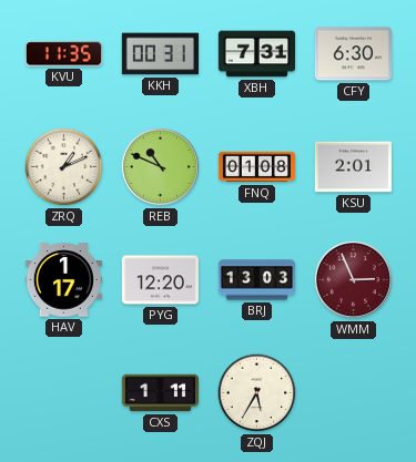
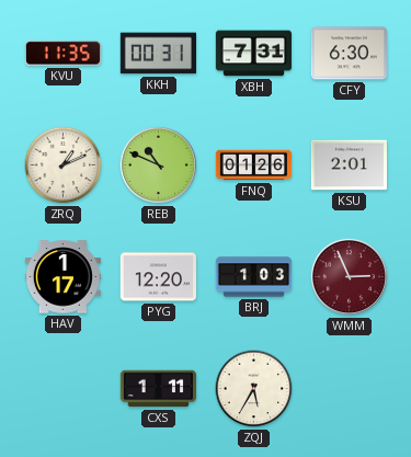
FNQ: 01:08 -> 01:26
BRJ: 13:03 -> 1:03
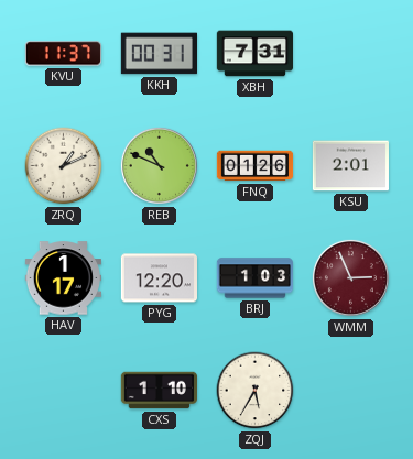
KVU: 11:35 -> 11:37
CFY: 6:30 -> none
CXS: 1:11 -> 1:10
